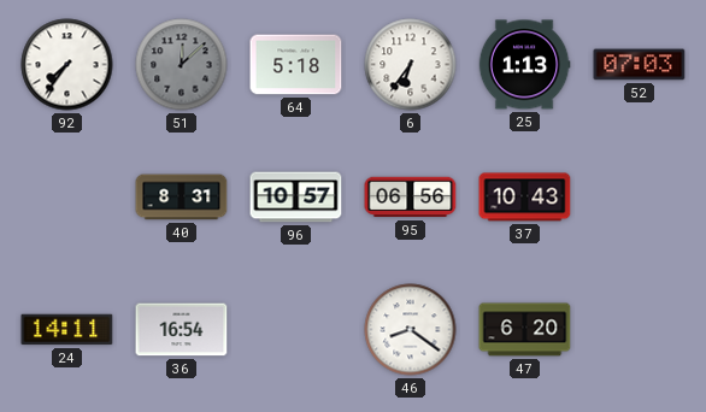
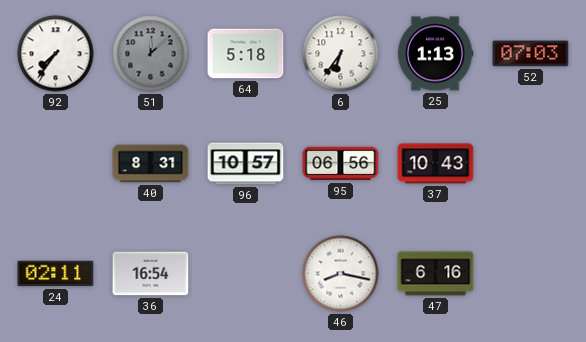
24: 14:11 -> 02:11
46: 8:21 -> 8:17
47: 6:20 -> 6:16
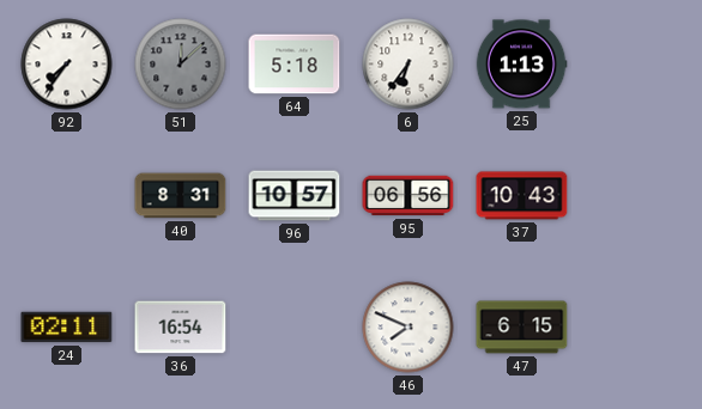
52: 07:03 -> none
46: 8:17 -> 7:49
47: 6:16 -> 6:15
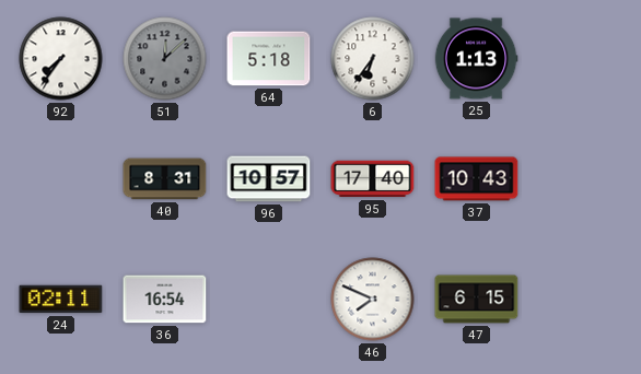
95: 06:56 -> 17:40
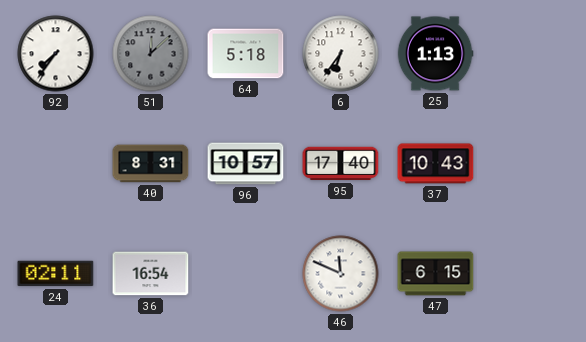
46: 7:49 -> 11:49
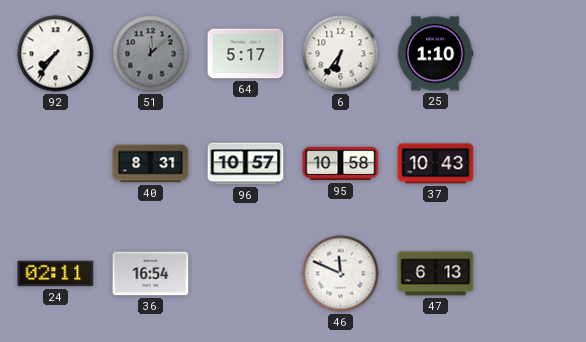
64: 5:18 -> 5:17
25: 1:13 -> 1:10
95: 17:40 -> 10:58
47: 6:15 -> 6:13
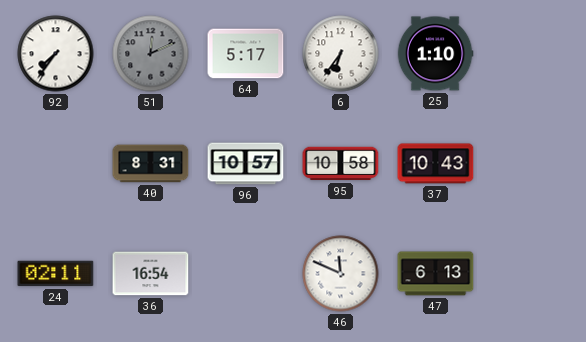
51: 12:08 -> 12:11
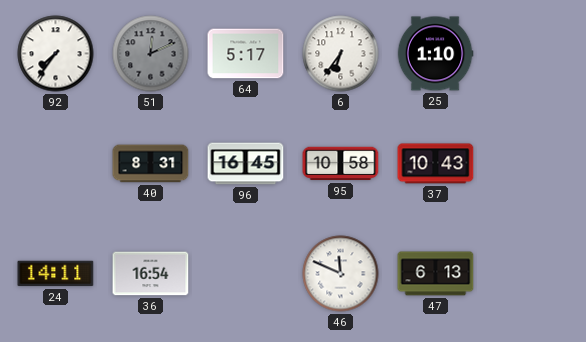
96: 10:57 -> 16:45
24: 02:11 -> 14:11
